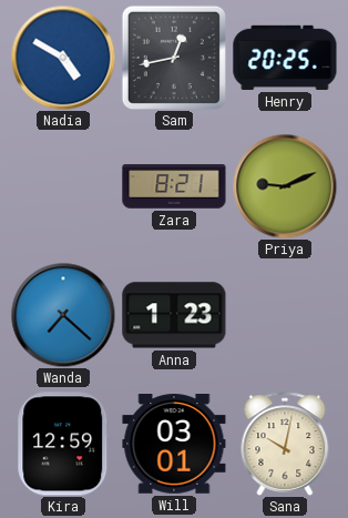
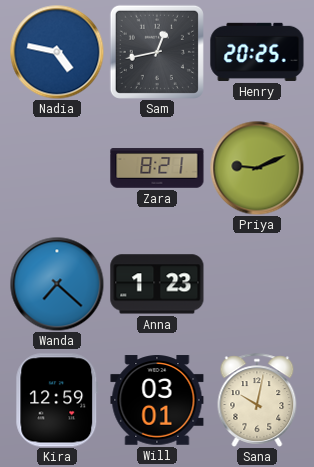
Nadia: 4:50 -> 4:47
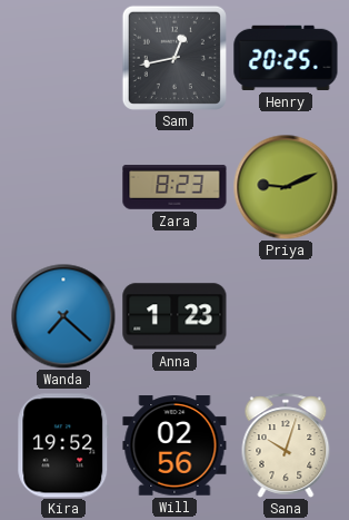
Nadia: 4:47 -> none
Zara: 8:21 -> 8:23
Kira: 12:59 -> 19:52
Will: 03:01 -> 02:56
Sana: 10:02 -> 10:03
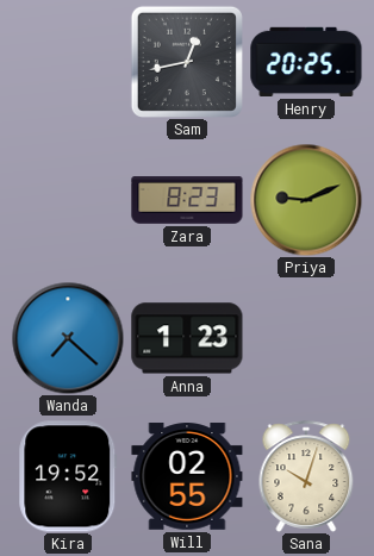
Will: 02:56 -> 02:55
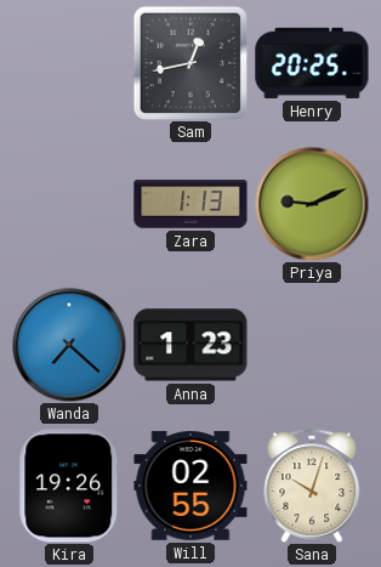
Zara: 8:23 -> 1:13
Kira: 19:52 -> 19:26
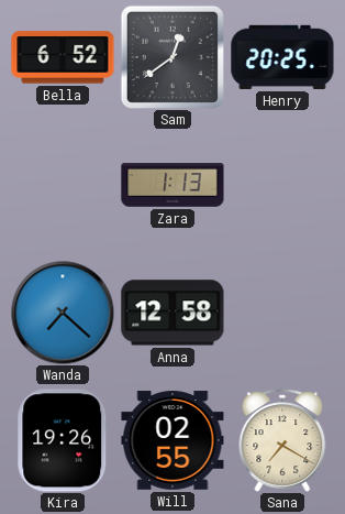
Bella: none -> 6:52
Sam: 12:43 -> 12:39
Priya: 9:11 -> none
Anna: 1:23 -> 12:58
Sana: 10:03 -> 7:20
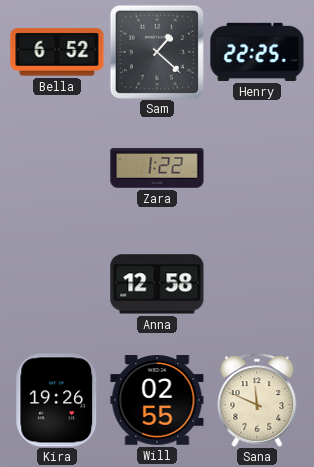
Sam: 12:39 -> 1:22
Henry: 20:25 -> 22:25
Zara: 1:13 -> 1:22
Wanda: 7:22 -> none
Sana: 7:20 -> 11:49
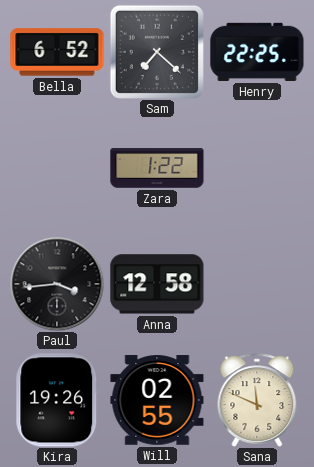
Sam: 1:22 -> 7:22
Paul: none -> 3:44
